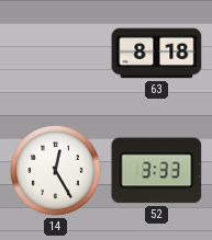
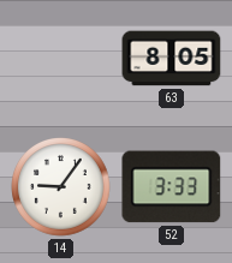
63: 8:18 -> 8:05
14: 12:25 -> 9:06
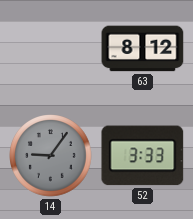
63: 8:05 -> 8:12
14 dial: white -> grey
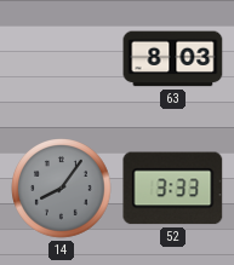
63: 8:12 -> 8:03
14: 9:06 -> 8:06
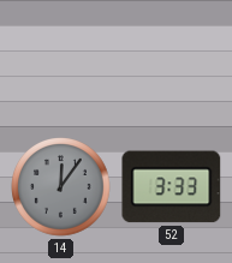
63: 8:03 -> none
14: 8:06 -> 12:06
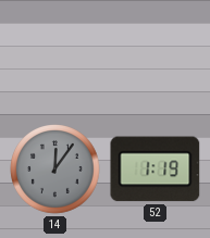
52: 3:33 -> 1:19
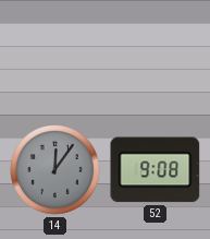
52: 1:19 -> 9:08
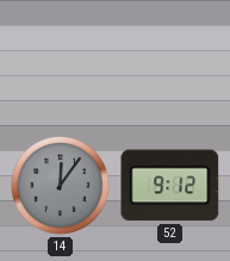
52: 9:08 -> 9:12
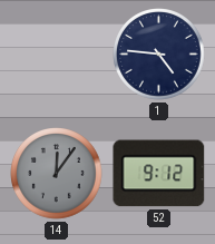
1: none -> 4:46
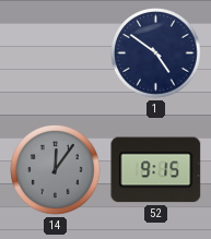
1: 4:46 -> 4:51
52: 9:12 -> 9:15
